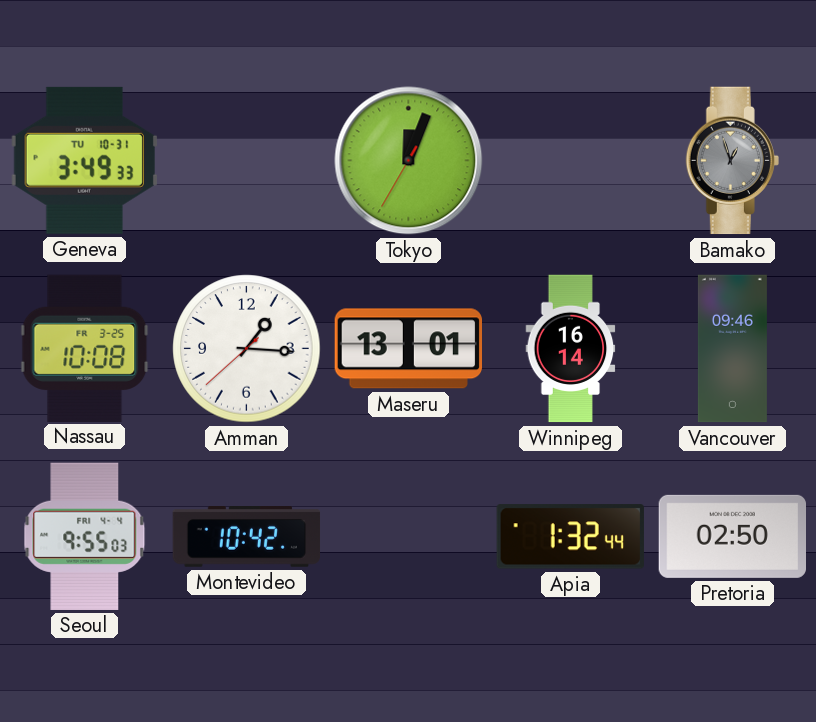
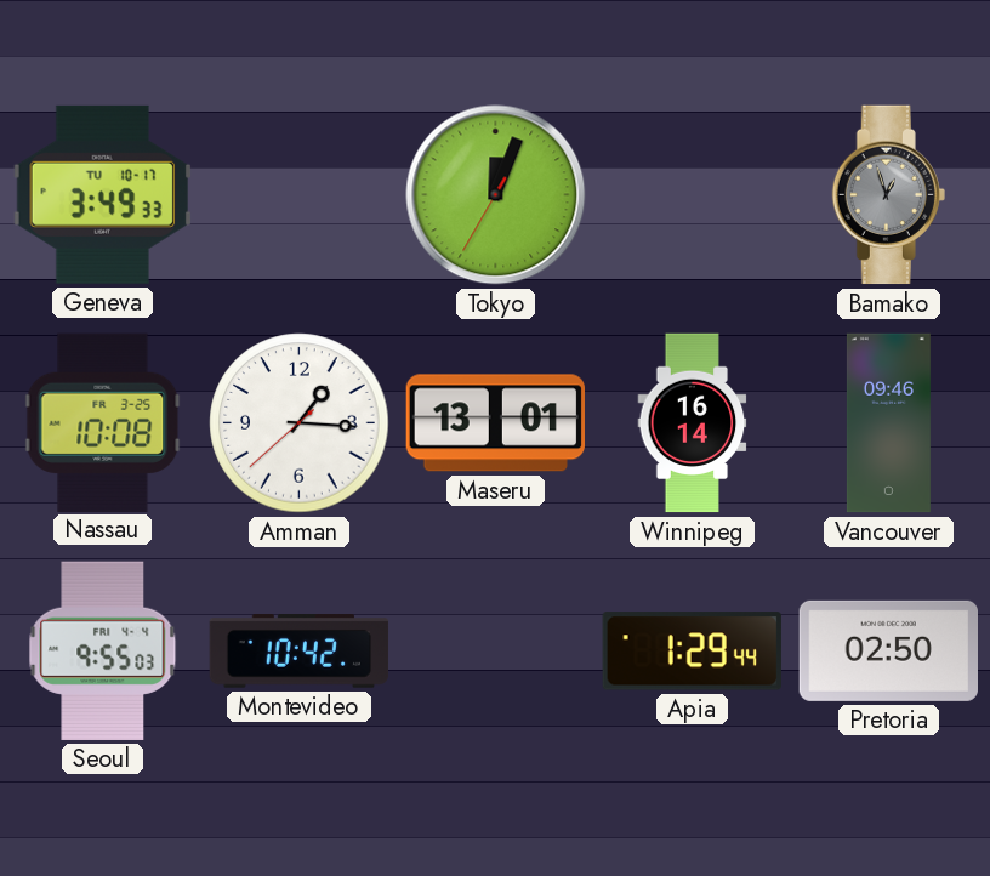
Geneva date: TU 10-31 -> TU 10-17
Apia: 1:32 -> 1:29
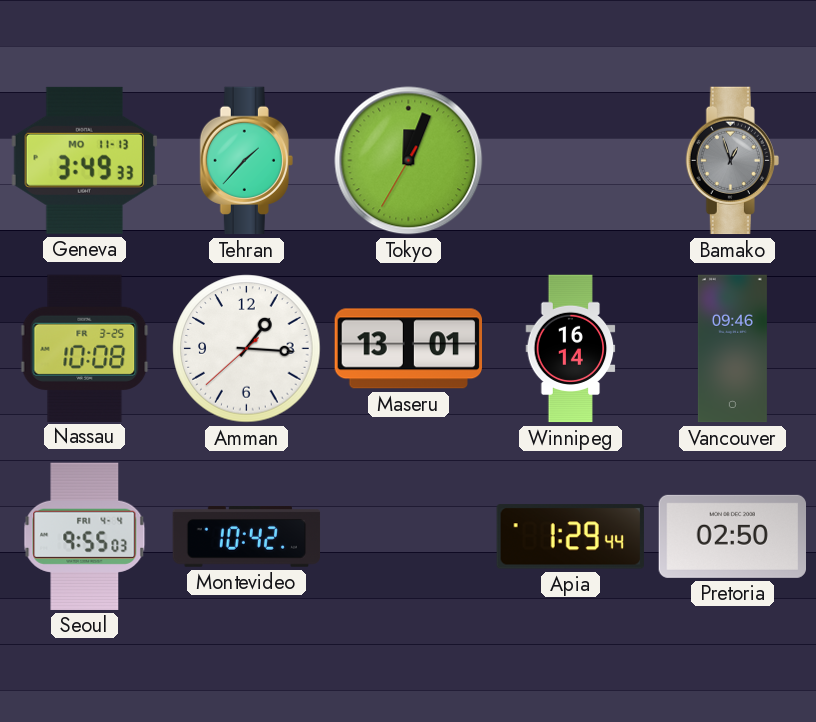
Geneva date: TU 10-17 -> MO 11-13
Tehran: none -> 1:37
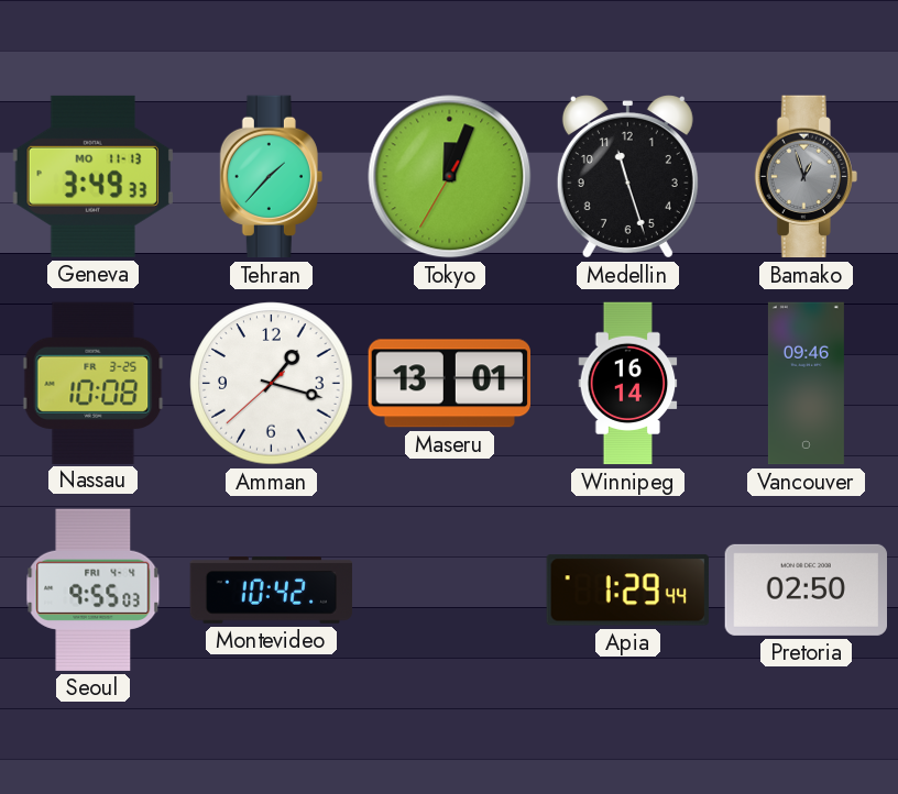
Medellin: none -> 11:27
Amman: 1:15 -> 1:17
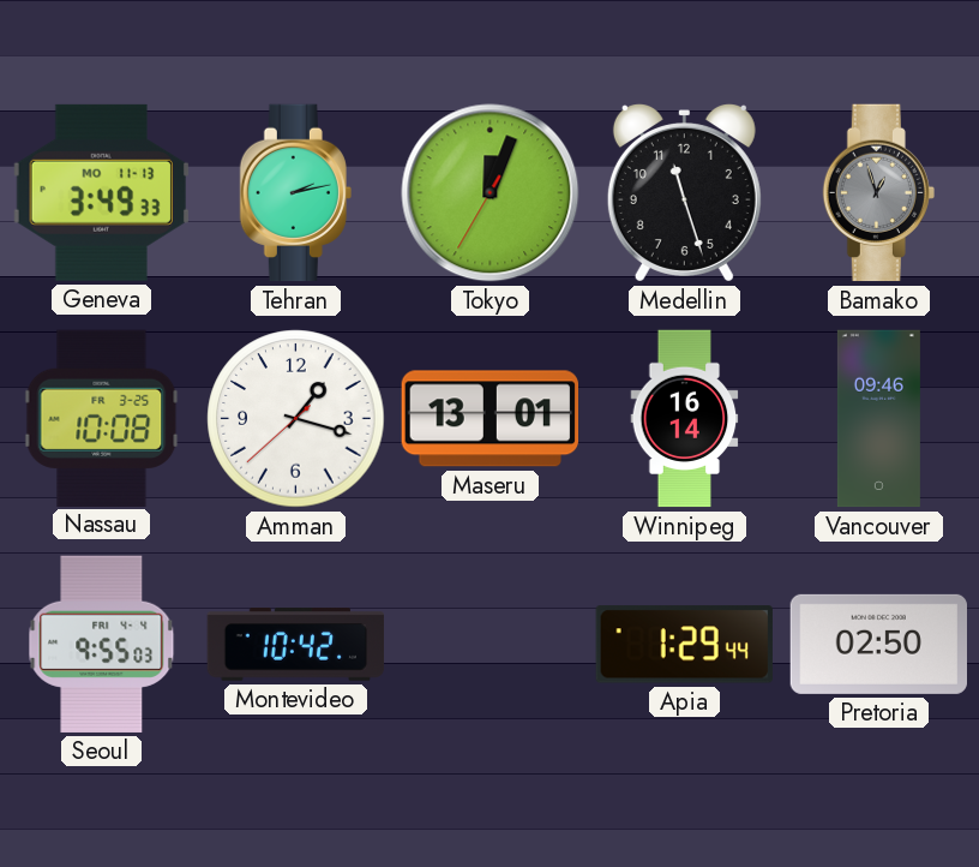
Tehran: 1:37 -> 2:13
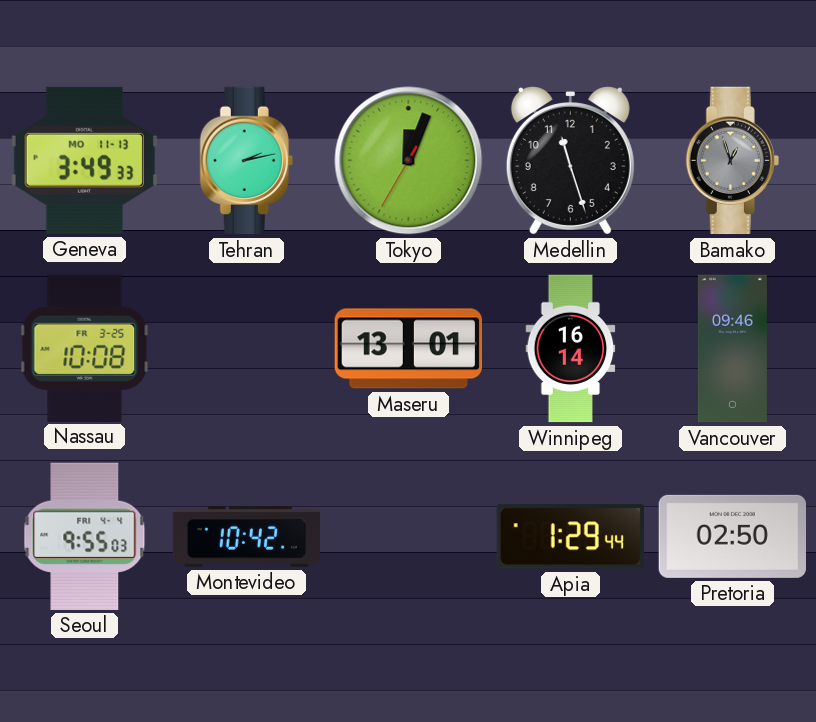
Amman: 1:17 -> none
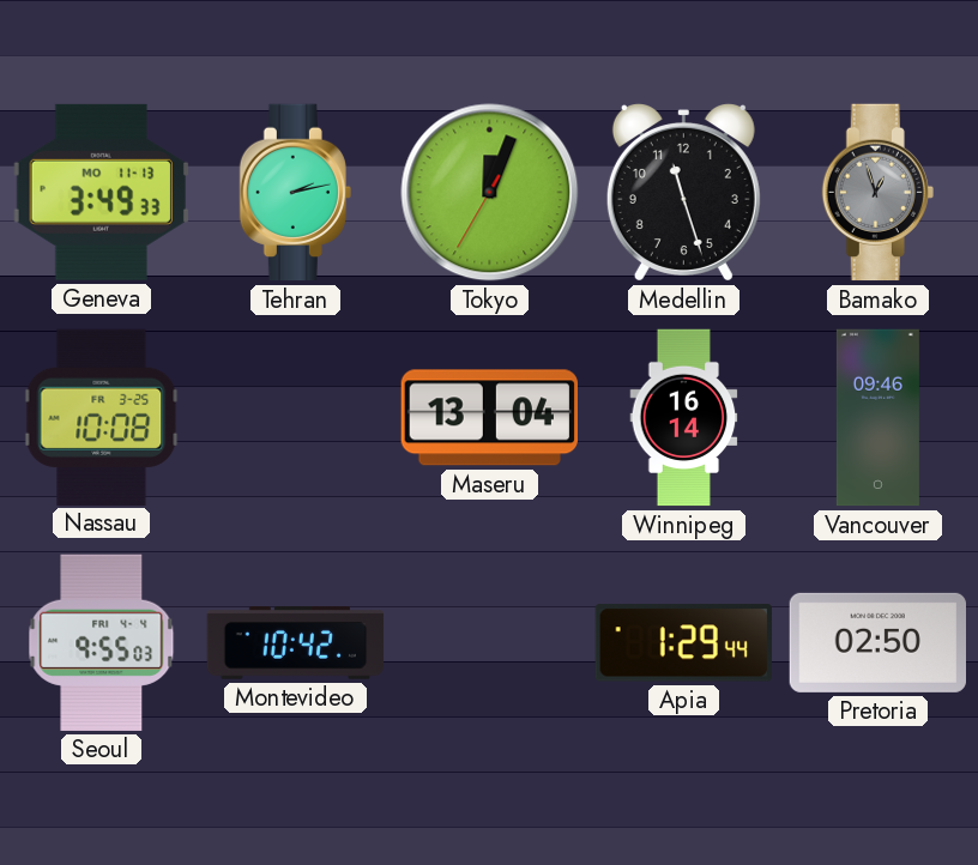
Maseru: 13:01 -> 13:04
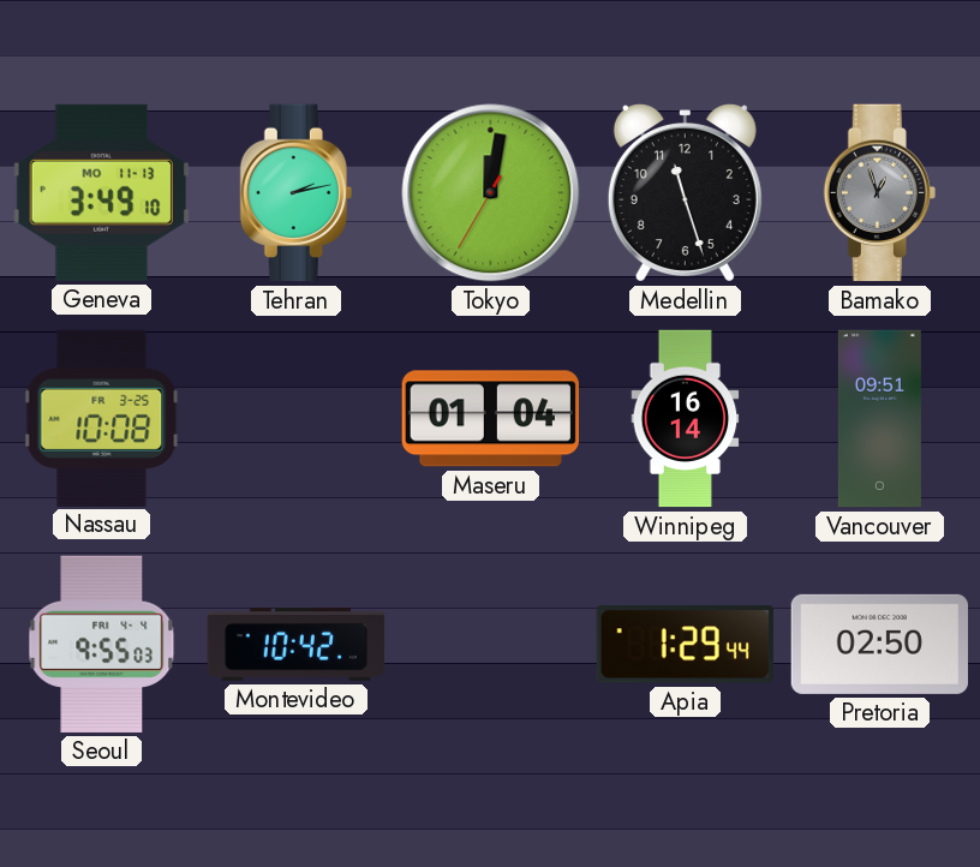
Geneva: 3:49:33 -> 3:49:10
Tokyo: 12:03 -> 12:01
Maseru: 13:04 -> 01:04
Vancouver: 09:46 -> 09:51
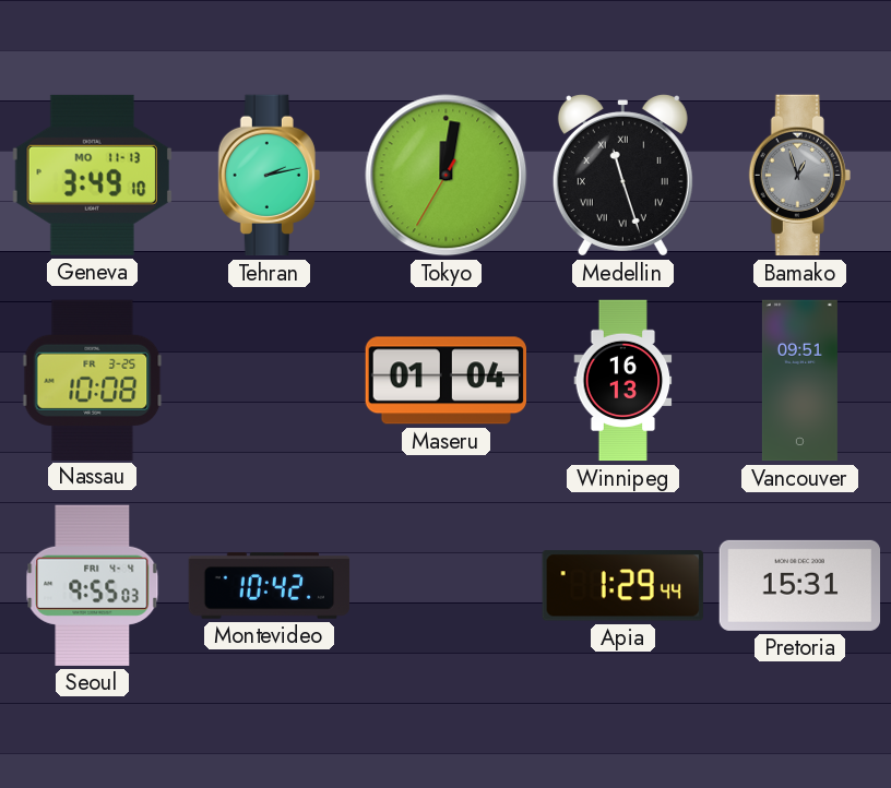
Medellin numerals: Arabic -> Roman
Winnipeg: 16:14 -> 16:13
Pretoria: 02:50 -> 15:31
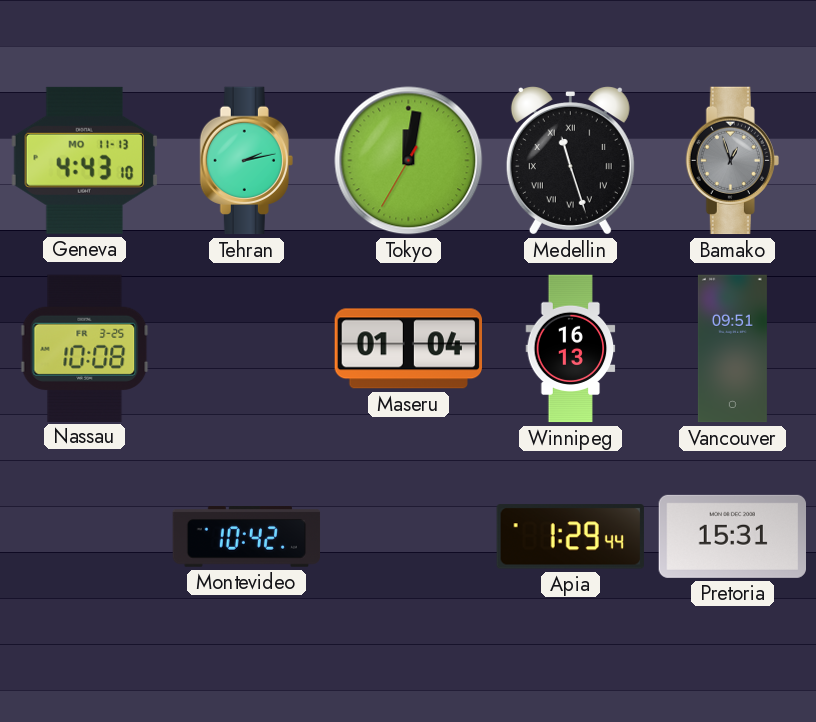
Geneva: 3:49 -> 4:43
Seoul: 9:55 -> none
